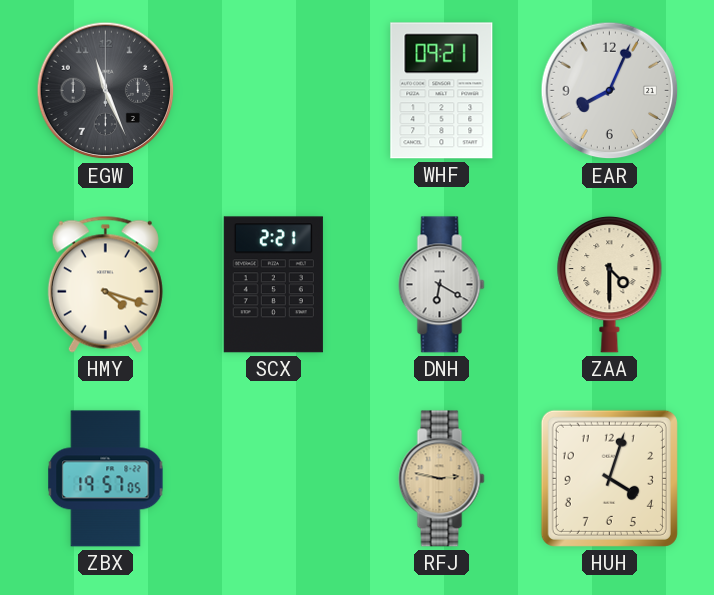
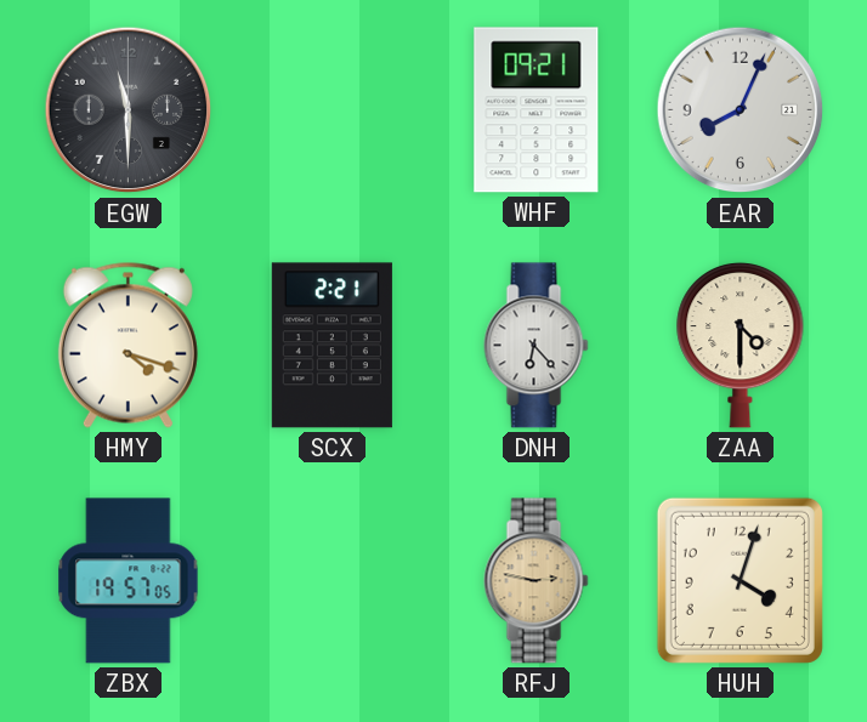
EGW: 11:26 -> 11:30
DNH: 6:20 -> 6:23
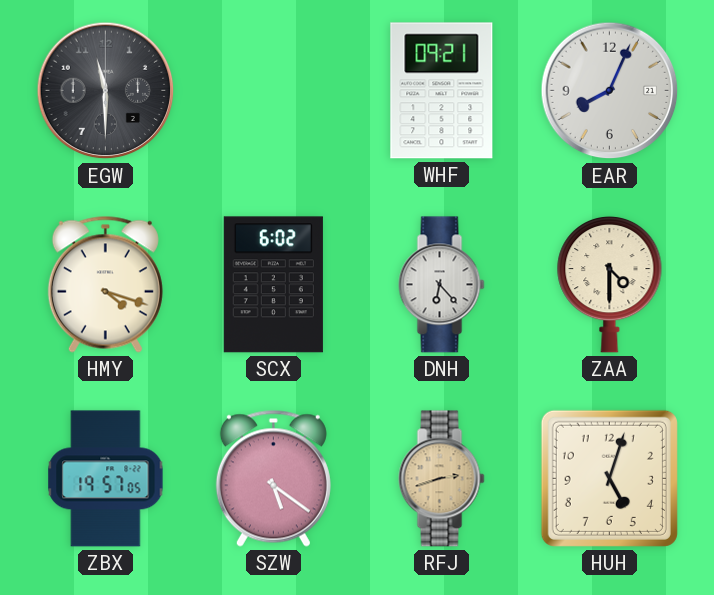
SCX: 2:21 -> 6:02
SZW: none -> 5:21
RFJ: 2:47 -> 2:42
HUH: 4:03 -> 5:03
